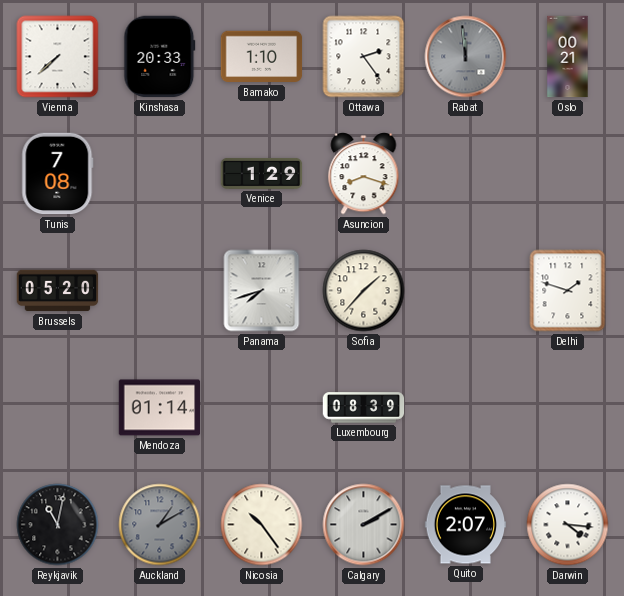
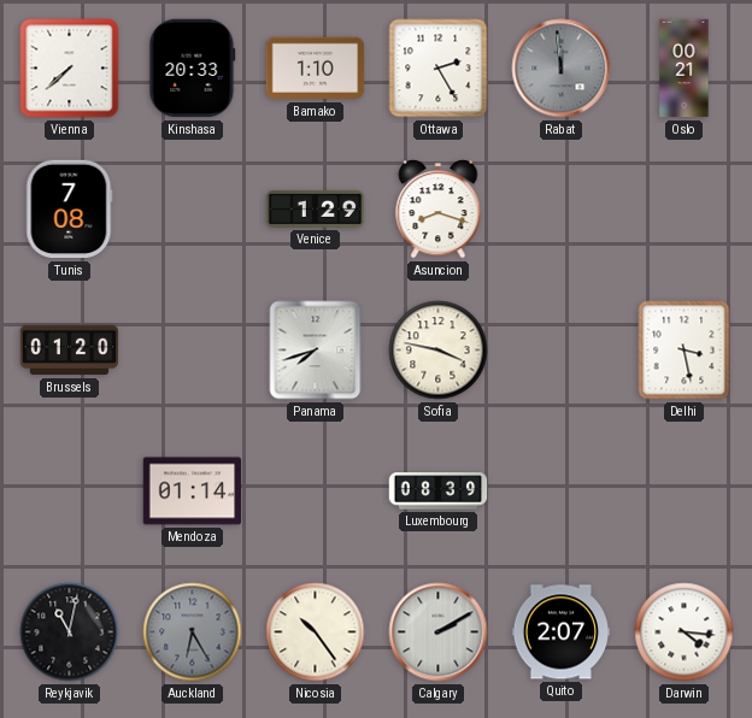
Ottawa: 2:24 -> 2:25
Brussels: 05:20 -> 01:20
Sofia: 1:37 -> 3:47
Delhi: 1:48 -> 3:28
Auckland: 1:10 -> 6:25
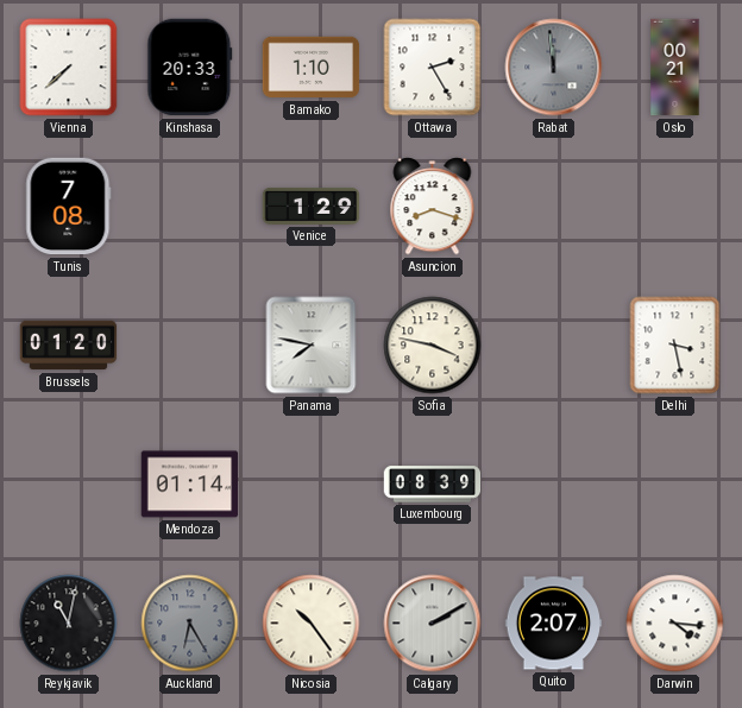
Panama: 7:42 -> 7:47
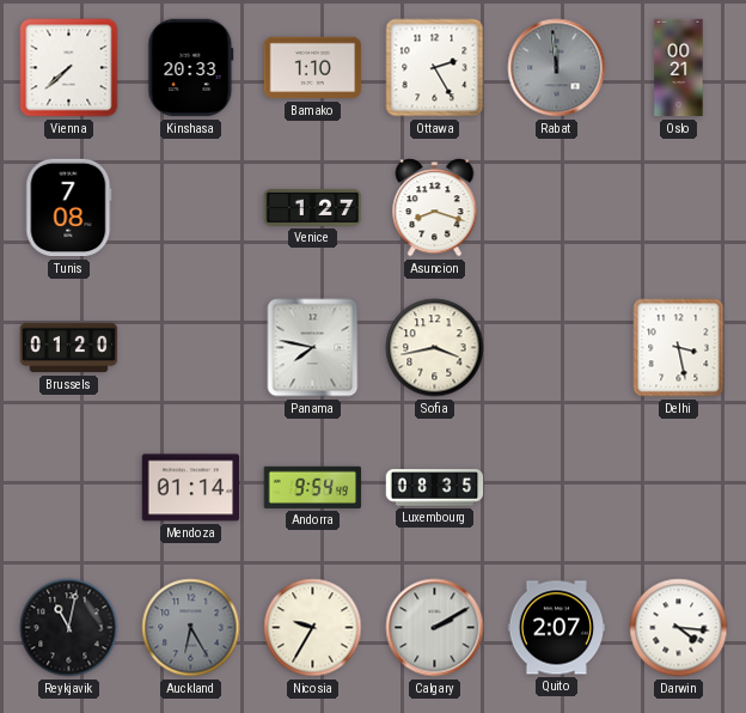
Venice: 1:29 -> 1:27
Sofia: 3:47 -> 3:43
Andorra: none -> 9:54
Luxembourg: 08:39 -> 08:35
Nicosia: 10:24 -> 9:35
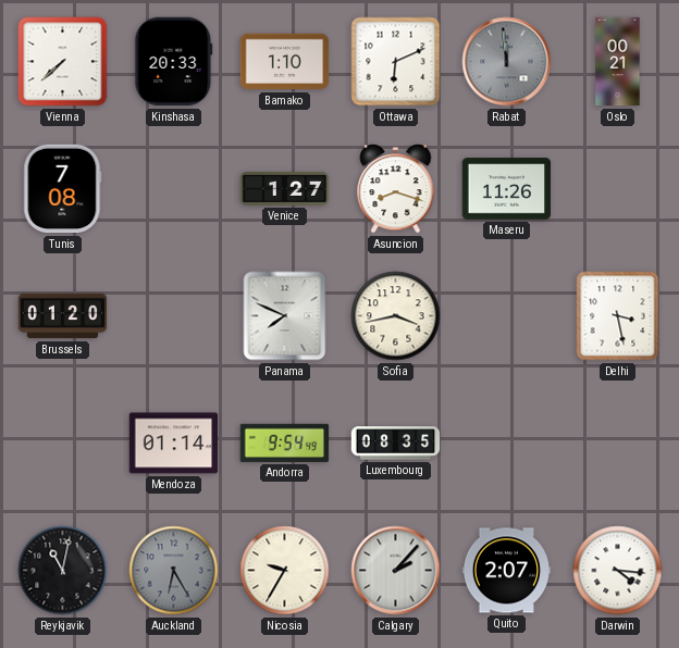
Ottawa: 2:25 -> 6:11
Maseru: none -> 11:26
Panama: 7:47 -> 7:49
Calgary: 2:10 -> 2:07
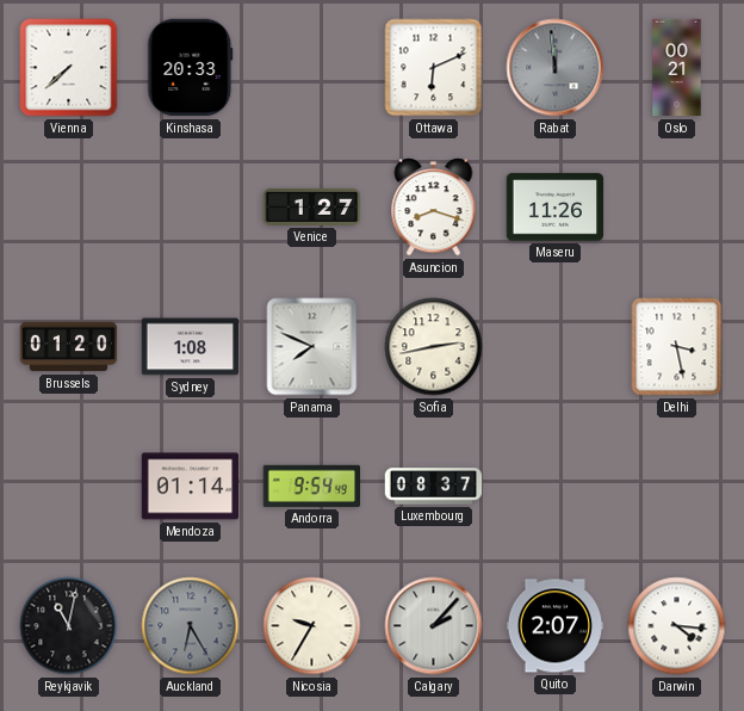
Bamako: 1:10 -> none
Tunis: 7:08 -> none
Sydney: none -> 1:08
Sofia: 3:43 -> 2:43
Luxembourg: 08:35 -> 08:37
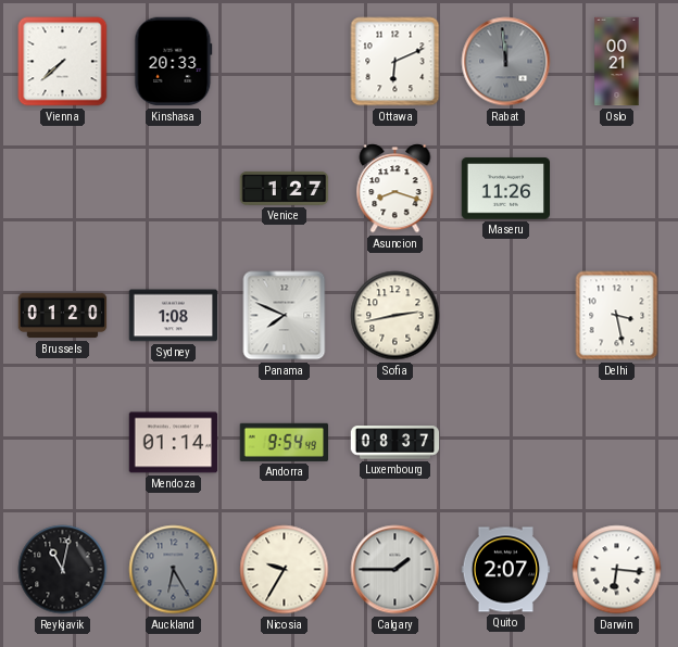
Calgary: 2:07 -> 1:45
Darwin: 4:16 -> 6:16
